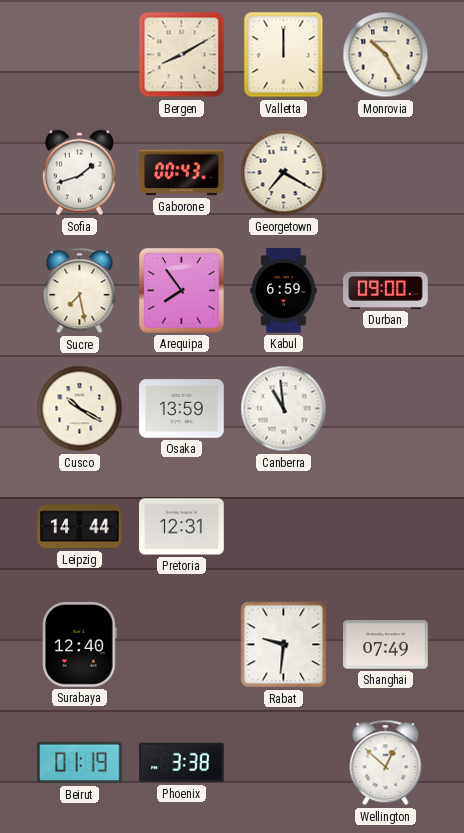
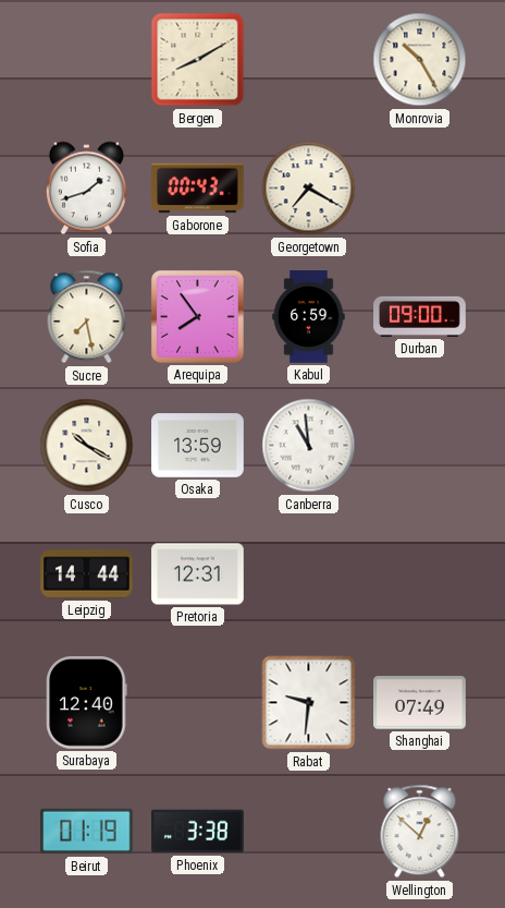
Valletta: 12:00 -> none
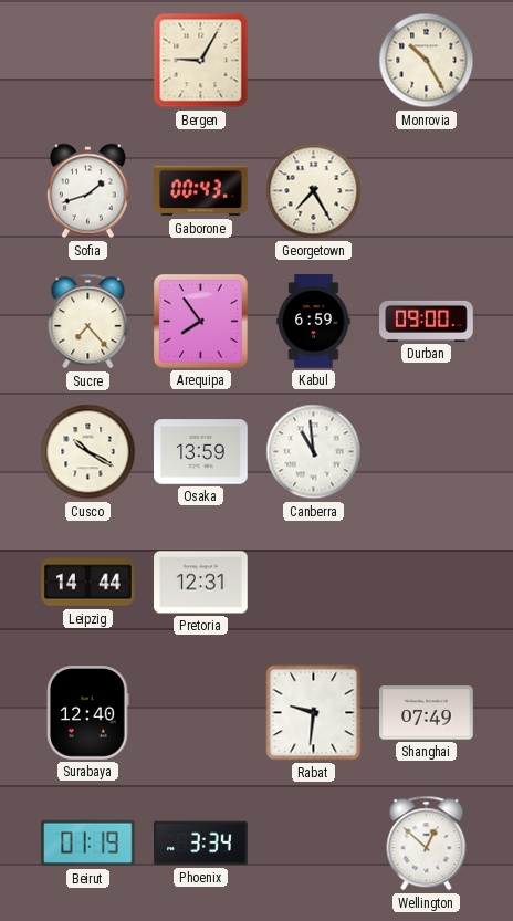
Bergen: 8:10 -> 9:05
Georgetown: 7:20 -> 7:25
Sucre: 7:28 -> 7:23
Phoenix: 3:38 -> 3:34
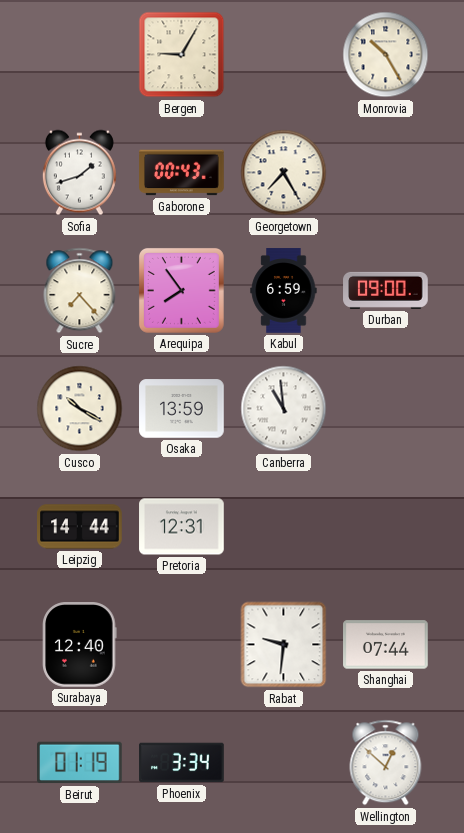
Shanghai: 07:49 -> 07:44
